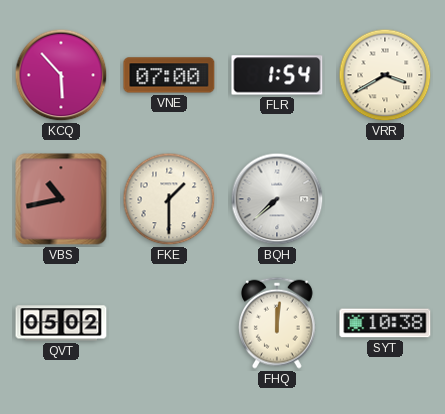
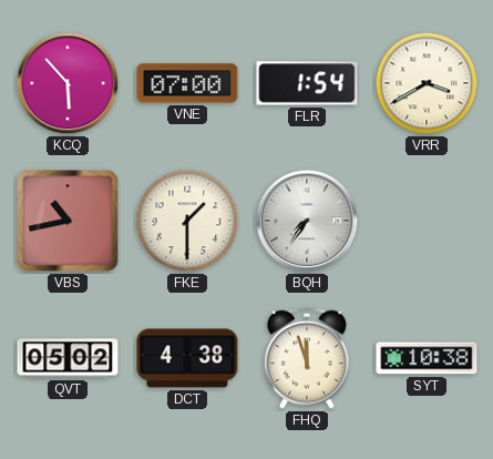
BQH: 7:38 -> 7:36
DCT: none -> 4:38
FHQ: 12:01 -> 11:57
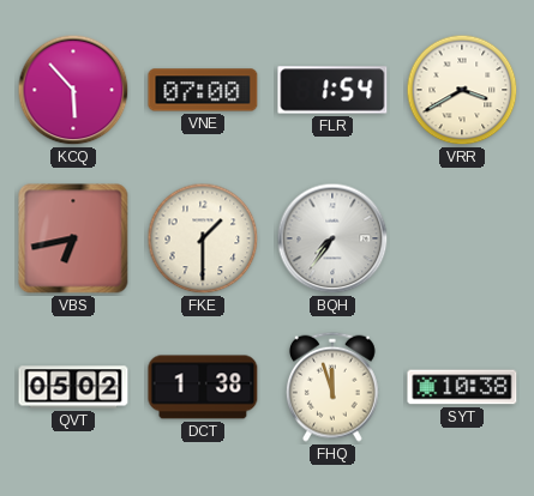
VBS: 10:43 -> 6:43
DCT: 4:38 -> 1:38
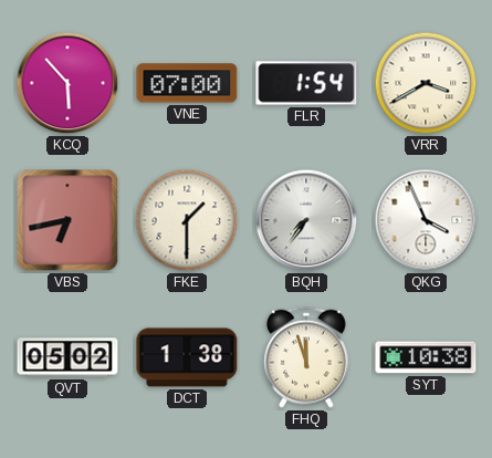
QKG: none -> 3:56
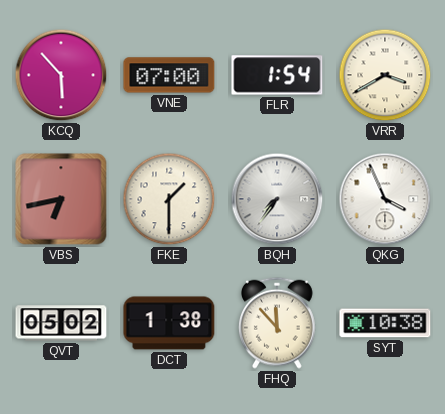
FHQ: 11:57 -> 11:53
